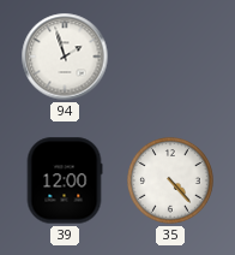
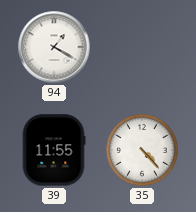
94: 1:57 -> 1:20
39: 12:00 -> 11:55
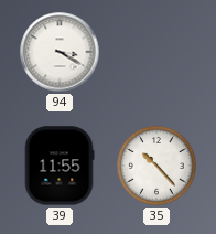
94: 1:20 -> 3:20
35: 4:23 -> 10:23
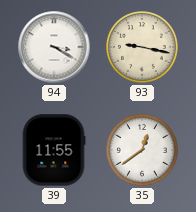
93: none -> 9:17
35: 10:23 -> 12:39
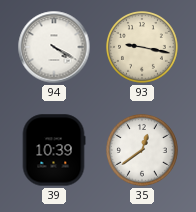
94: 3:20 -> 4:20
39: 11:55 -> 10:39
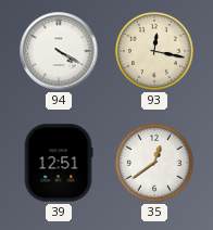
93: 9:17 -> 12:17
39: 10:39 -> 12:51
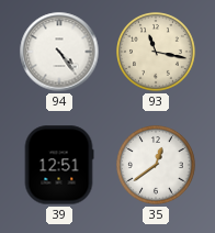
94: 4:20 -> 4:24
93: 12:17 -> 11:17
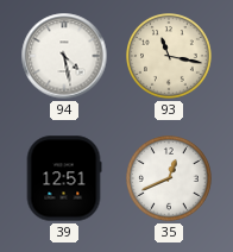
94: 4:24 -> 4:28
35: 12:39 -> 12:41
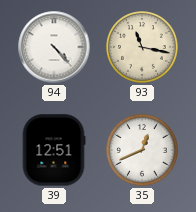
94: 4:28 -> 4:23
